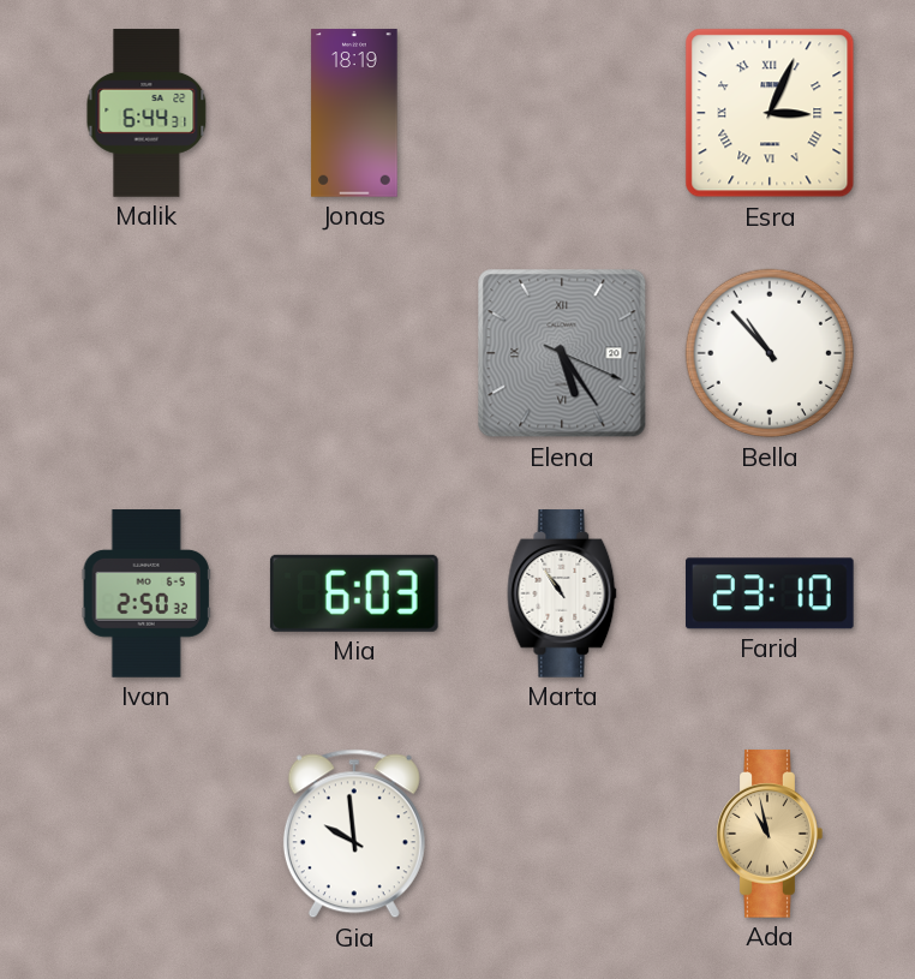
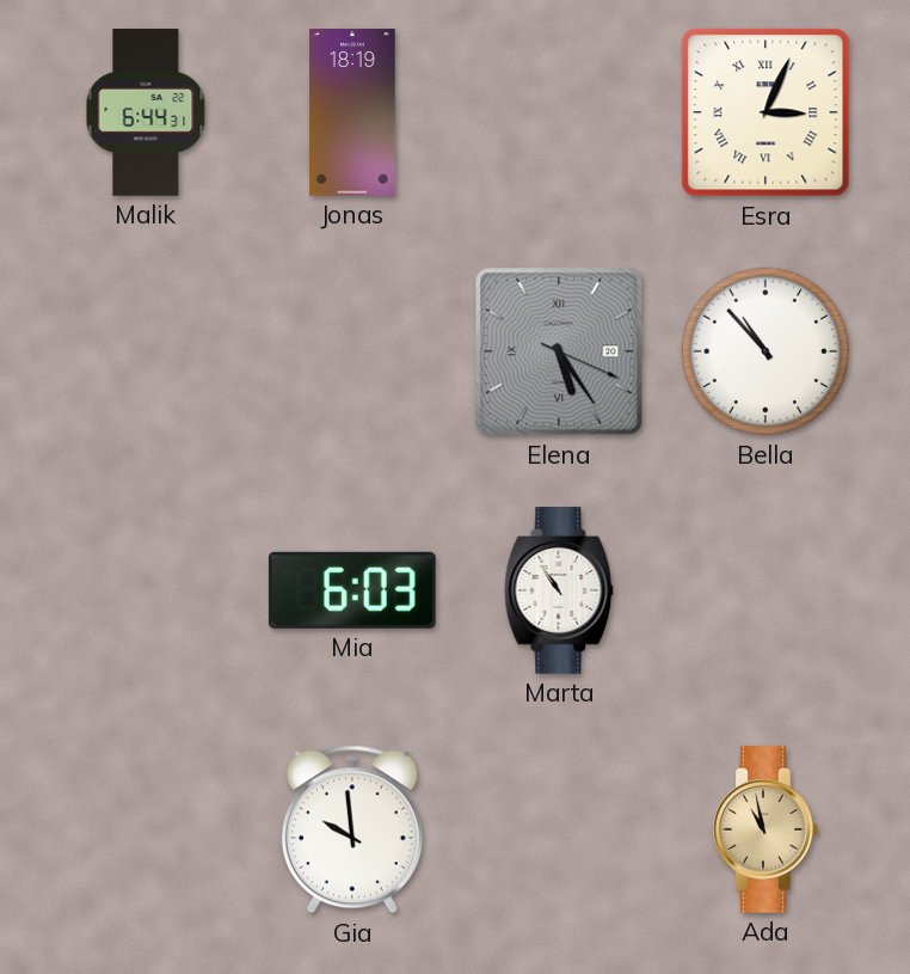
Ivan: 2:50 -> none
Farid: 23:10 -> none
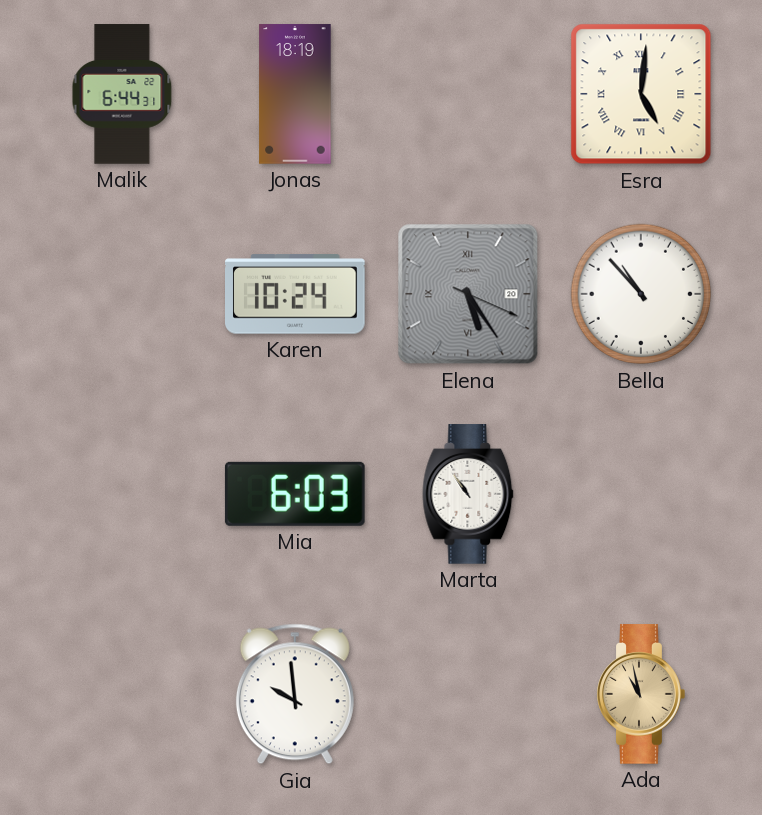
Esra: 3:04 -> 5:01
Karen: none -> 10:24
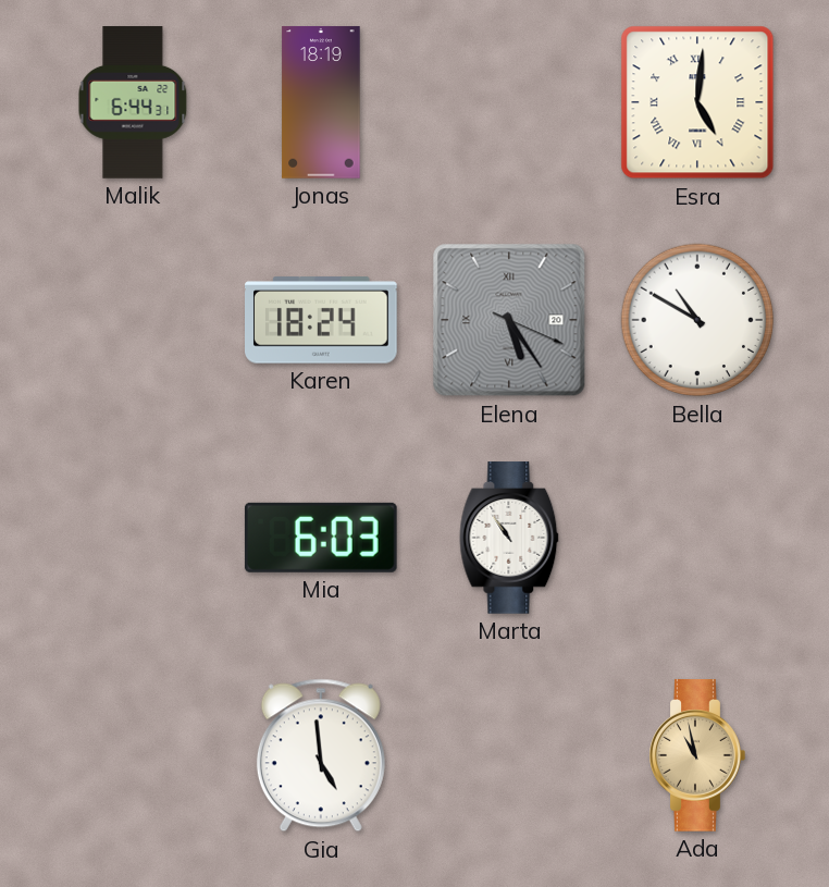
Karen: 10:24 -> 18:24
Bella: 10:53 -> 10:50
Gia: 9:59 -> 4:59
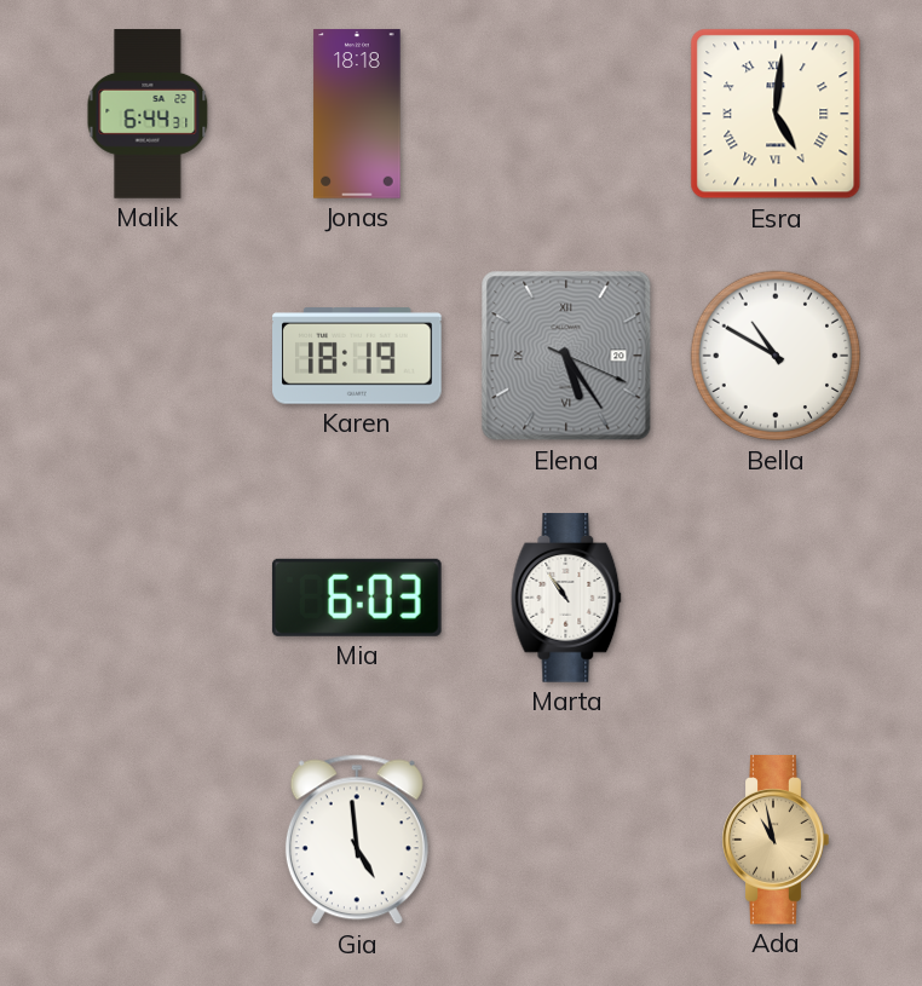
Jonas: 18:19 -> 18:18
Karen: 18:24 -> 18:19
